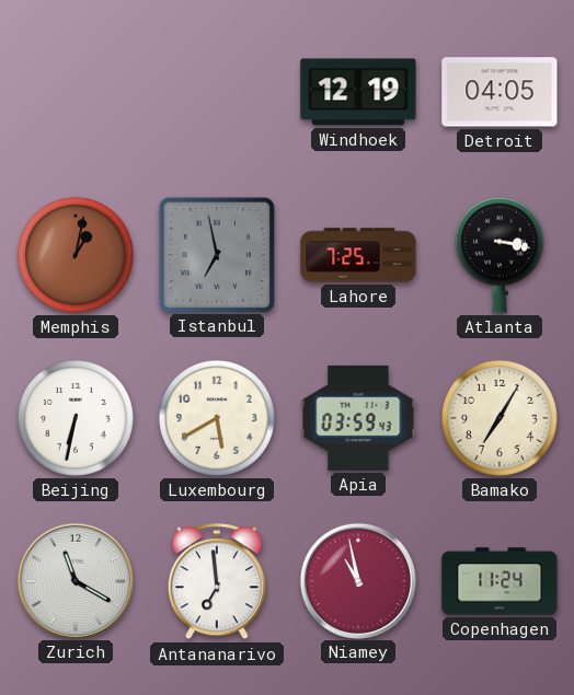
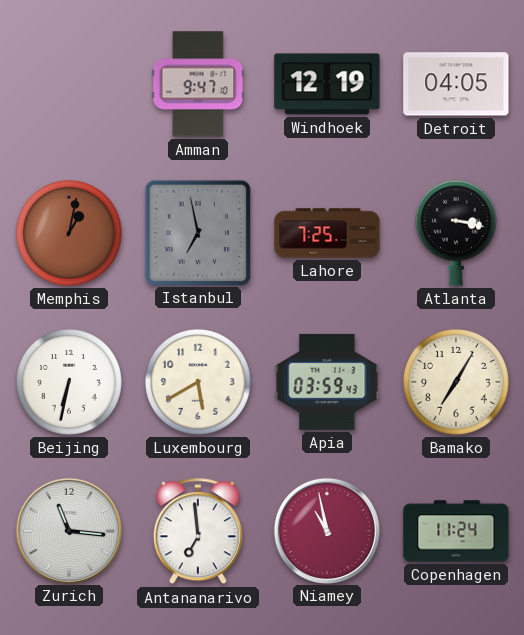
Amman: none -> 9:47
Zurich: 11:20 -> 11:16
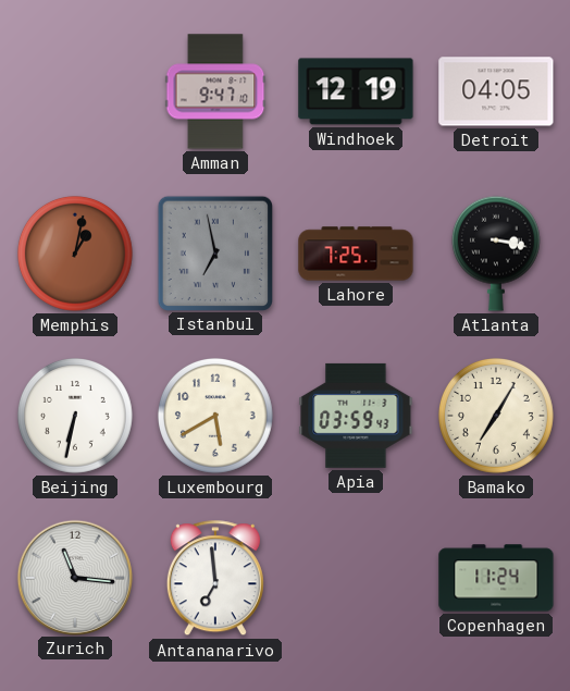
Niamey: 10:58 -> none
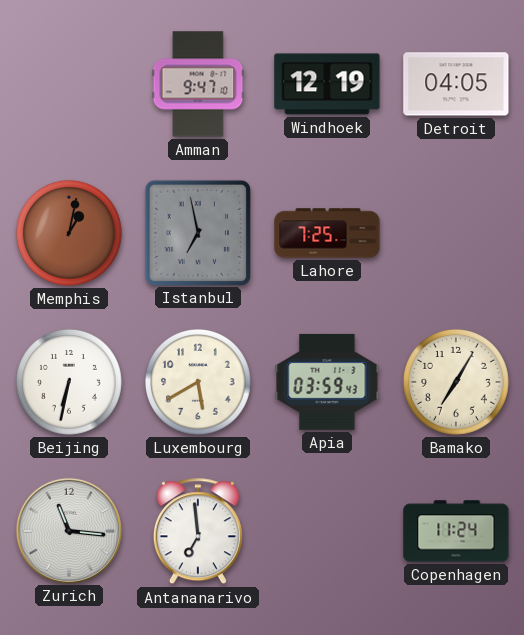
Atlanta: 3:17 -> none
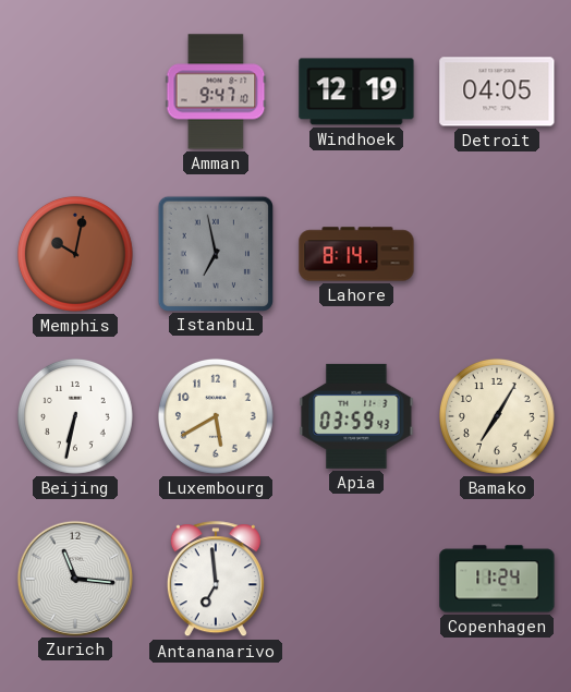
Memphis: 1:02 -> 10:02
Lahore: 7:25 -> 8:14
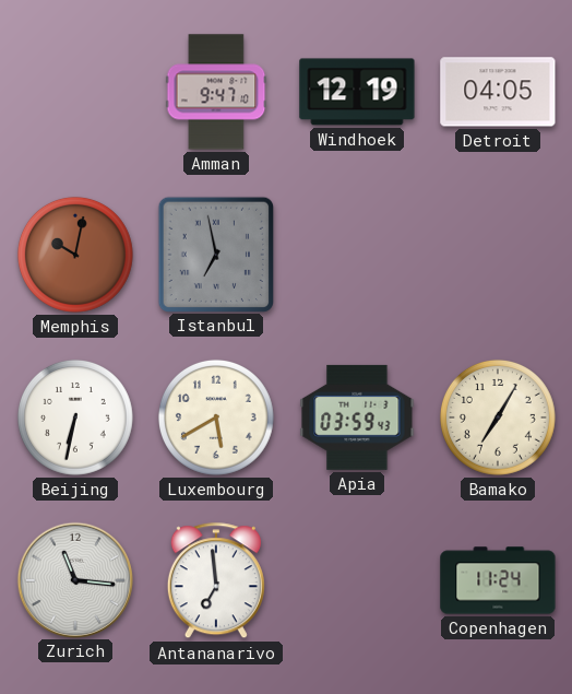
Lahore: 8:14 -> none
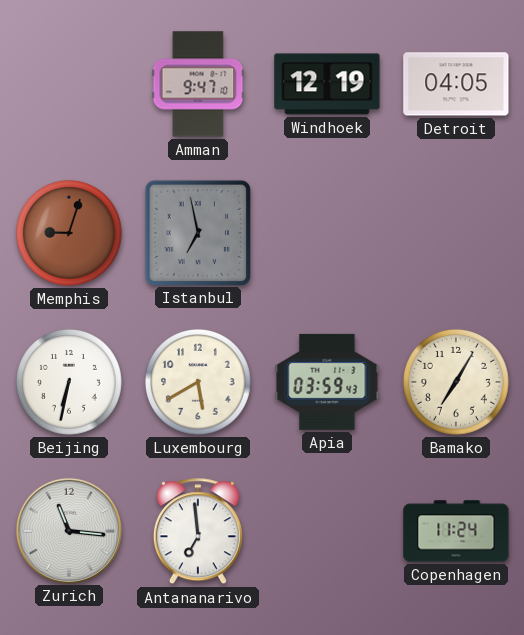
Memphis: 10:02 -> 9:03
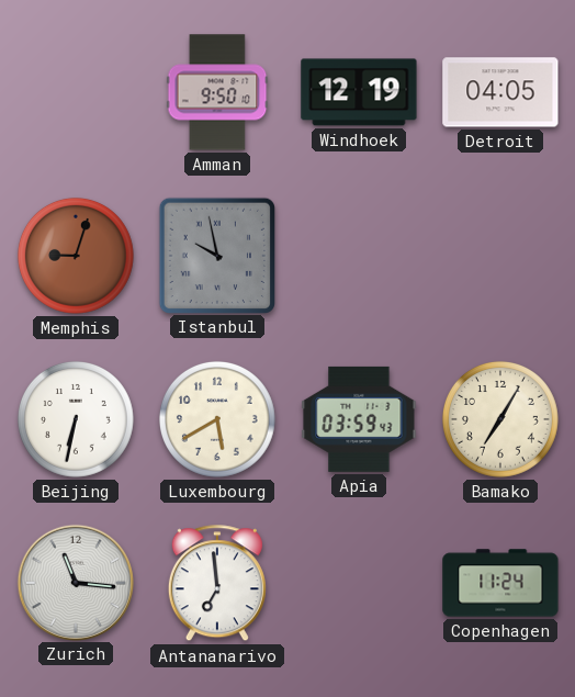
Amman: 9:47 -> 9:50
Istanbul: 6:58 -> 9:58
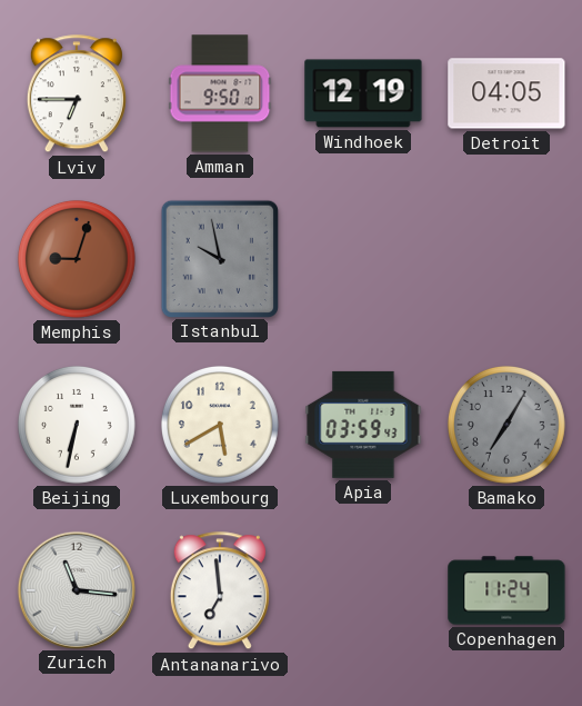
Lviv: none -> 6:45
Bamako dial: cream -> grey
